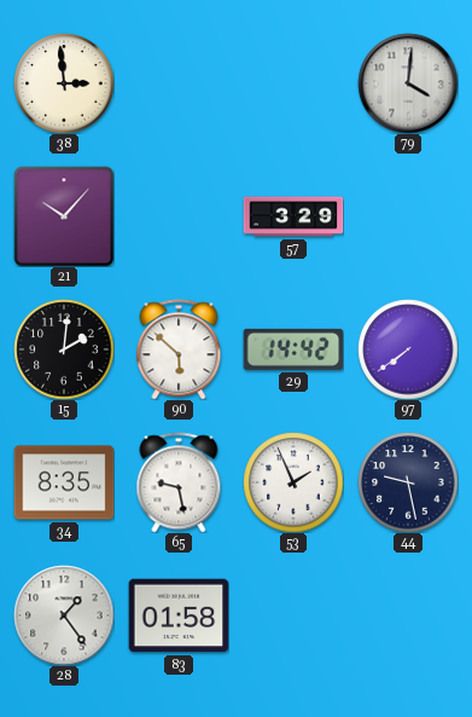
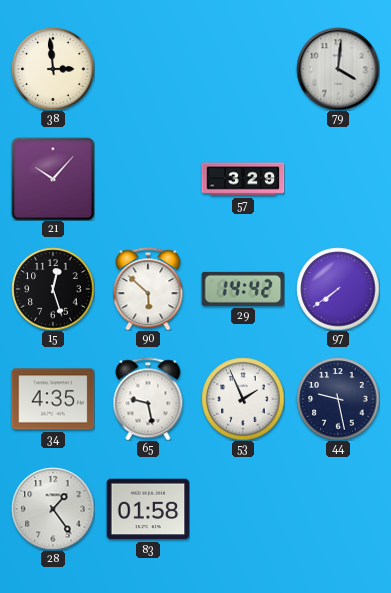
15: 2:01 -> 12:27
34: 8:35 -> 4:35
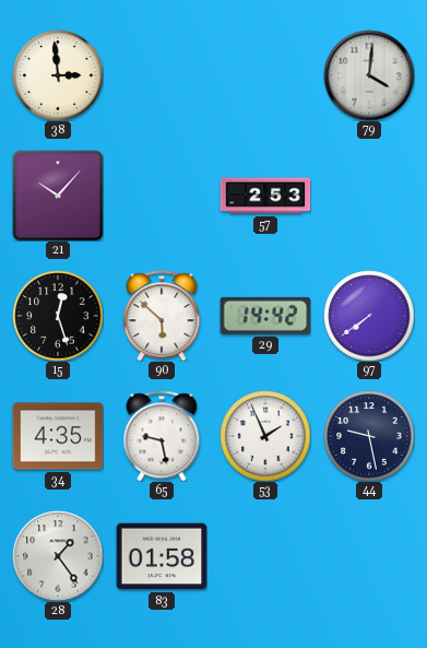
57: 3:29 -> 2:53
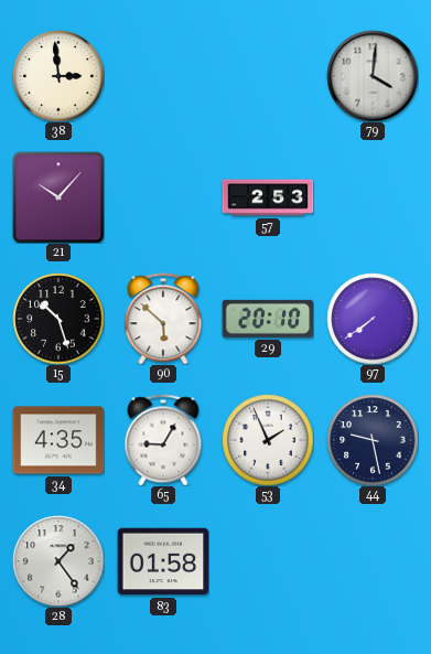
15: 12:27 -> 10:27
29: 14:42 -> 20:10
65: 9:28 -> 9:05
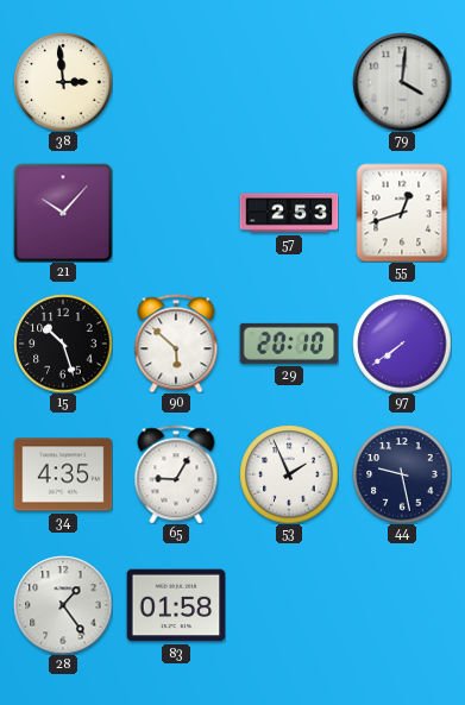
55: none -> 12:42
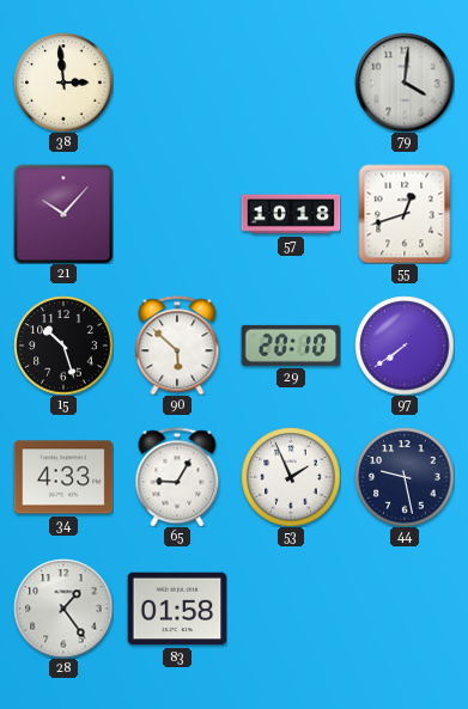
57: 2:53 -> 10:18
34: 4:35 -> 4:33
